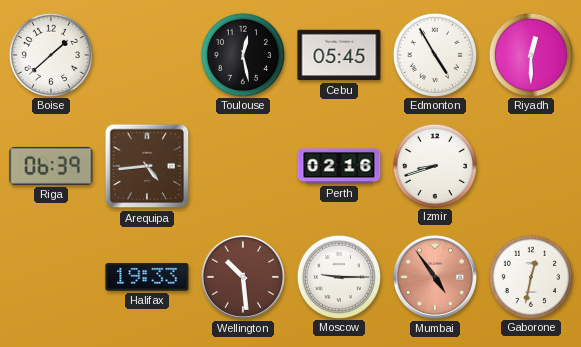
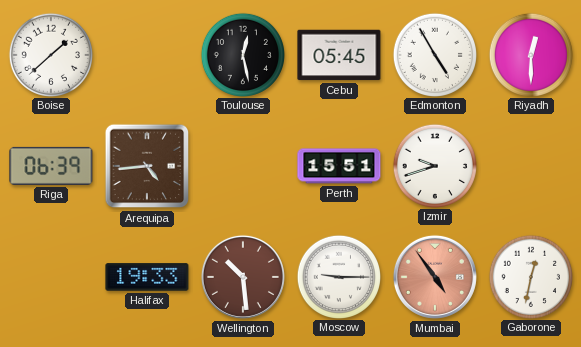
Perth: 02:16 -> 15:51
Izmir: 8:42 -> 9:42
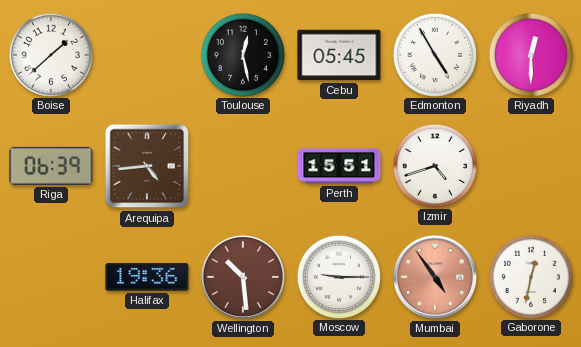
Izmir: 9:42 -> 4:42
Halifax: 19:33 -> 19:36
